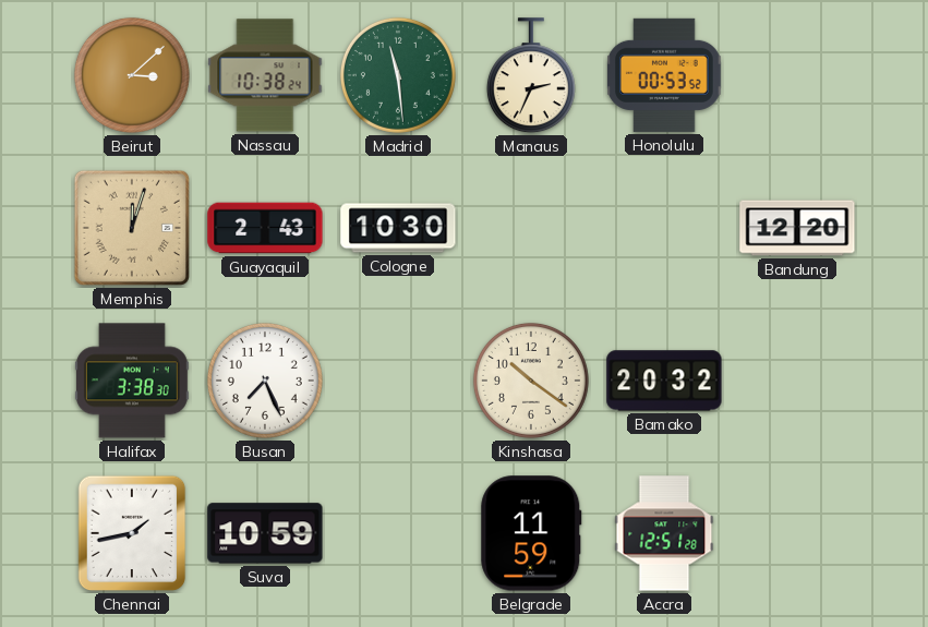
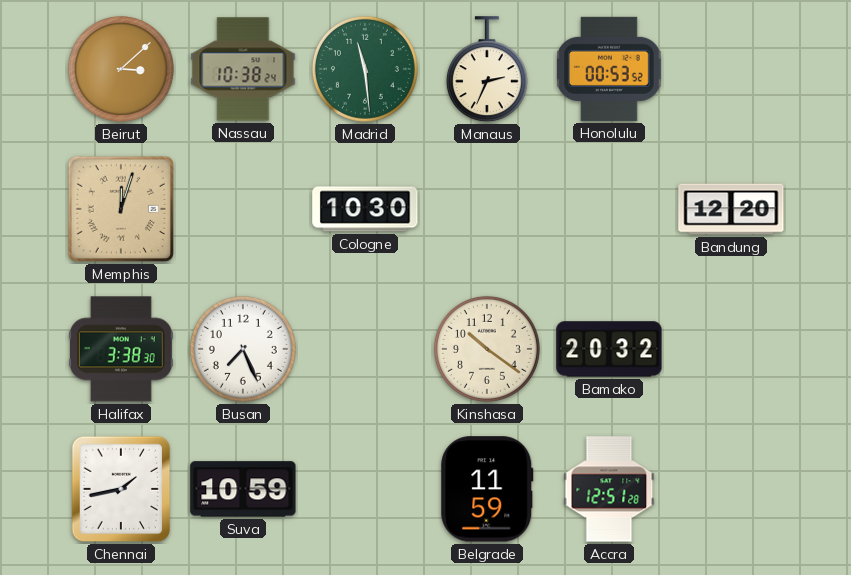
Guayaquil: 2:43 -> none
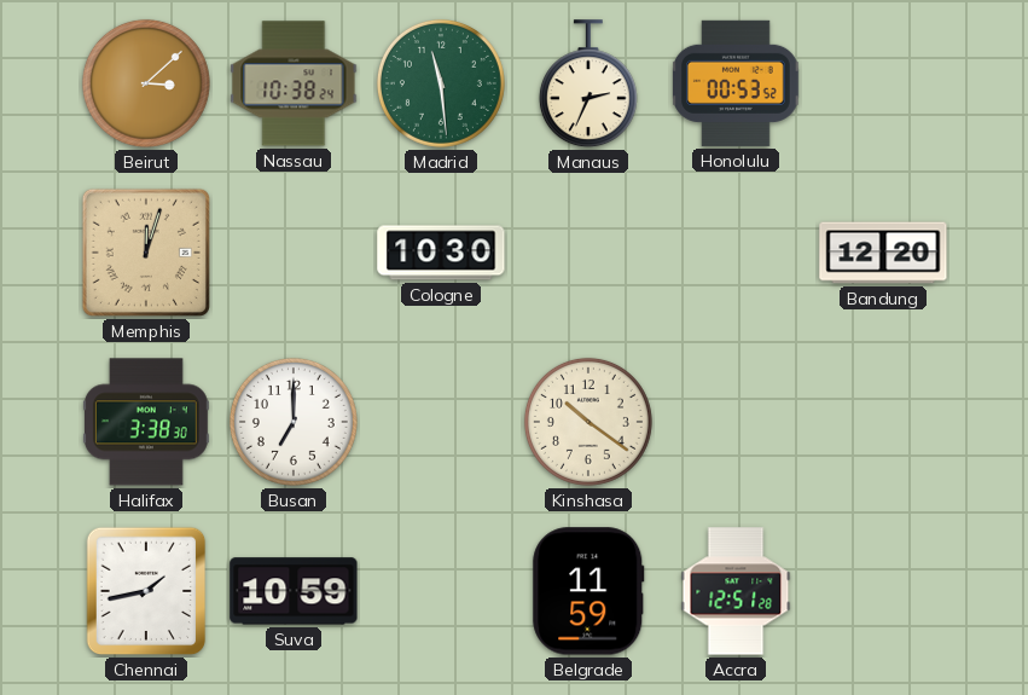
Busan: 7:26 -> 7:00
Bamako: 20:32 -> none
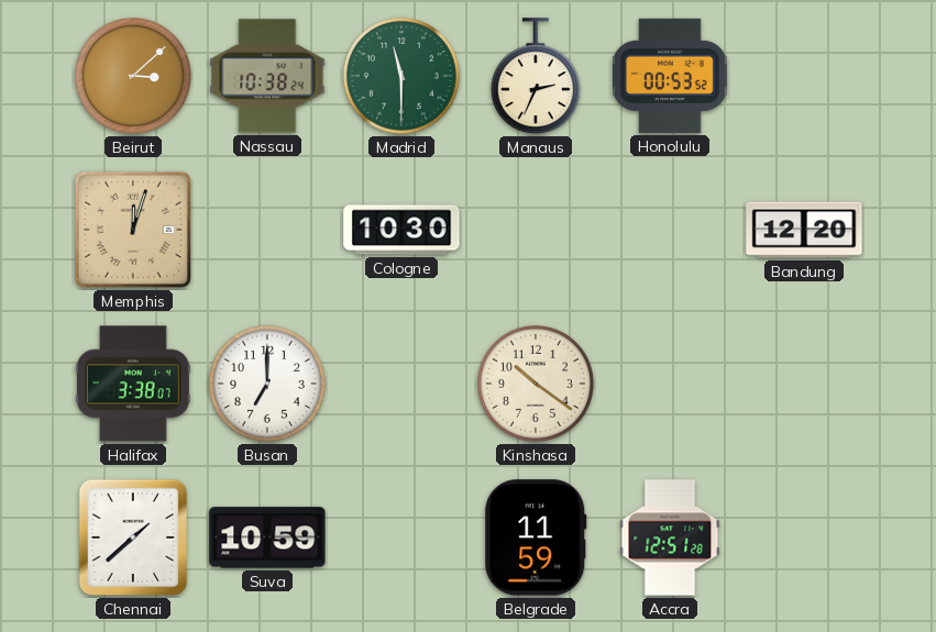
Madrid: 11:29 -> 11:30
Halifax: 3:38:30 -> 3:38:07
Chennai: 1:43 -> 1:38
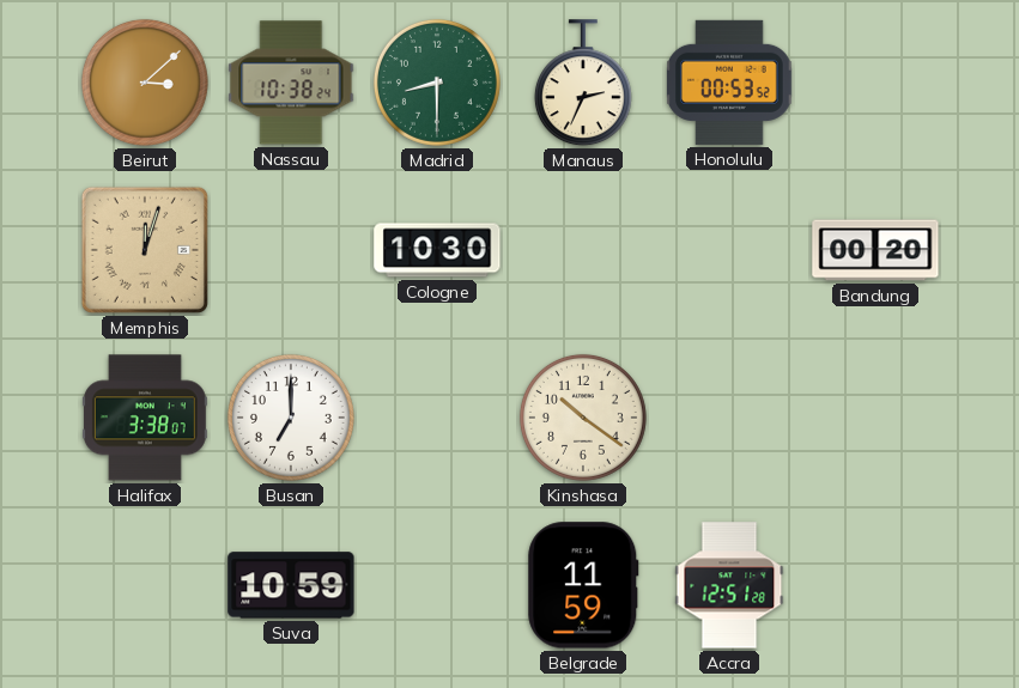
Madrid: 11:30 -> 8:30
Bandung: 12:20 -> 00:20
Chennai: 1:38 -> none
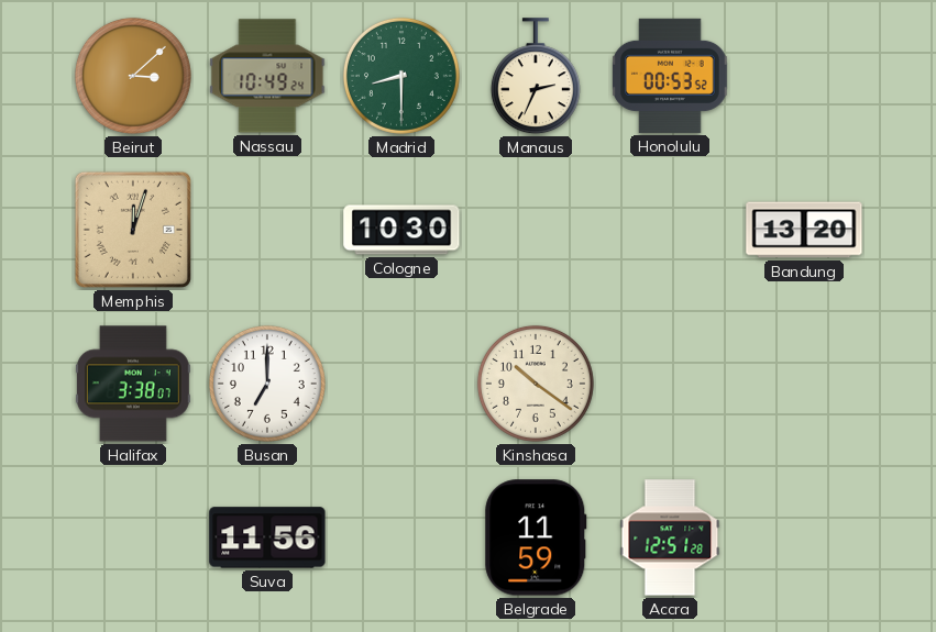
Nassau: 10:38 -> 10:49
Bandung: 00:20 -> 13:20
Suva: 10:59 -> 11:56
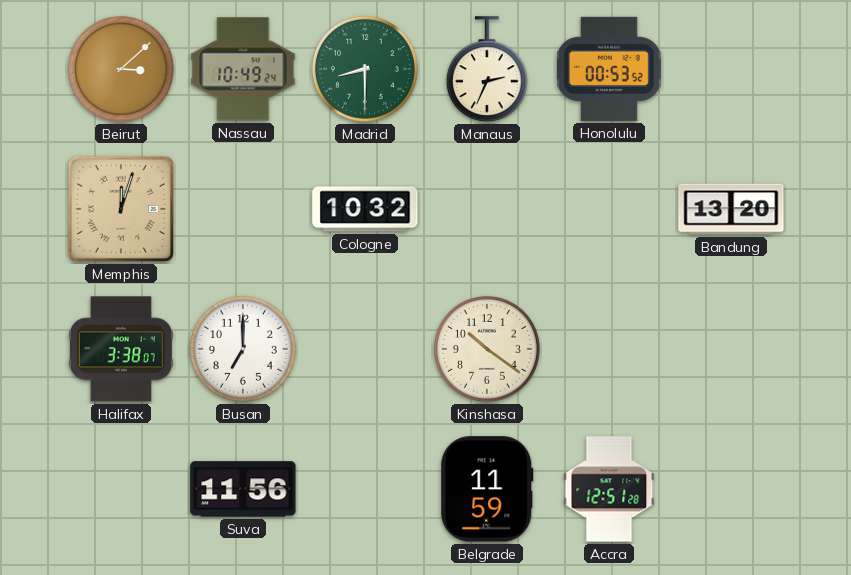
Cologne: 10:30 -> 10:32
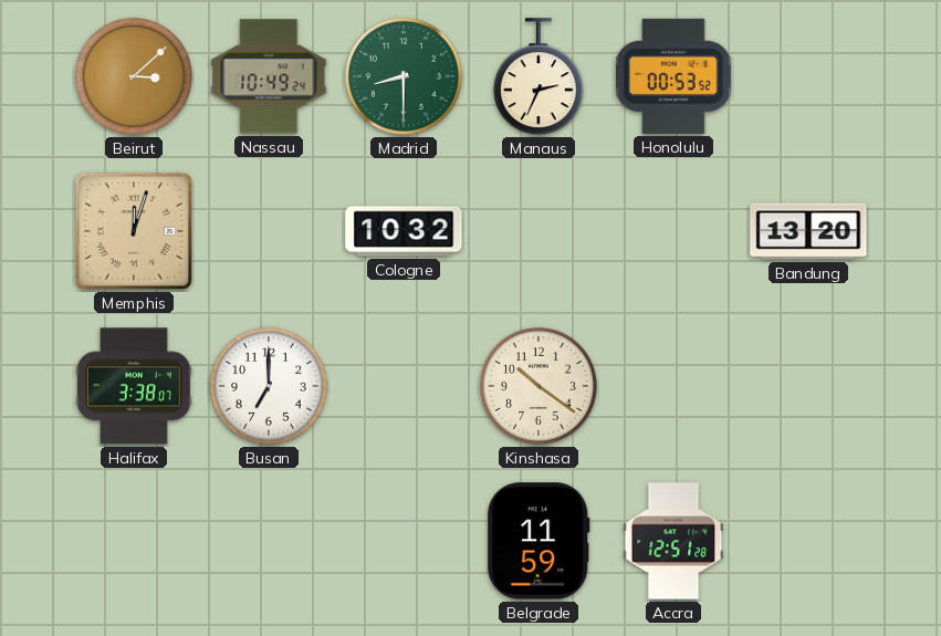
Suva: 11:56 -> none
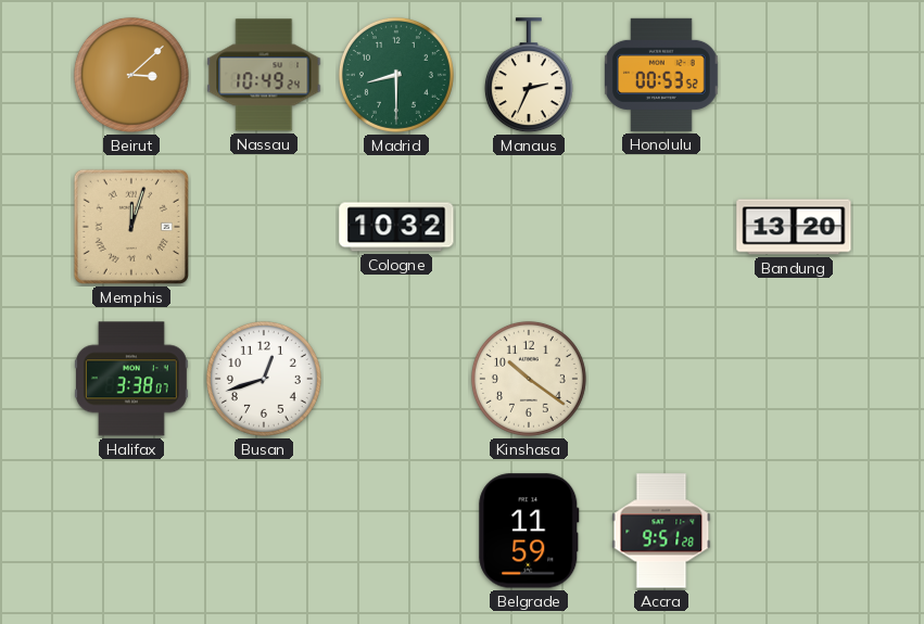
Busan: 7:00 -> 12:42
Accra: 12:51 -> 9:51
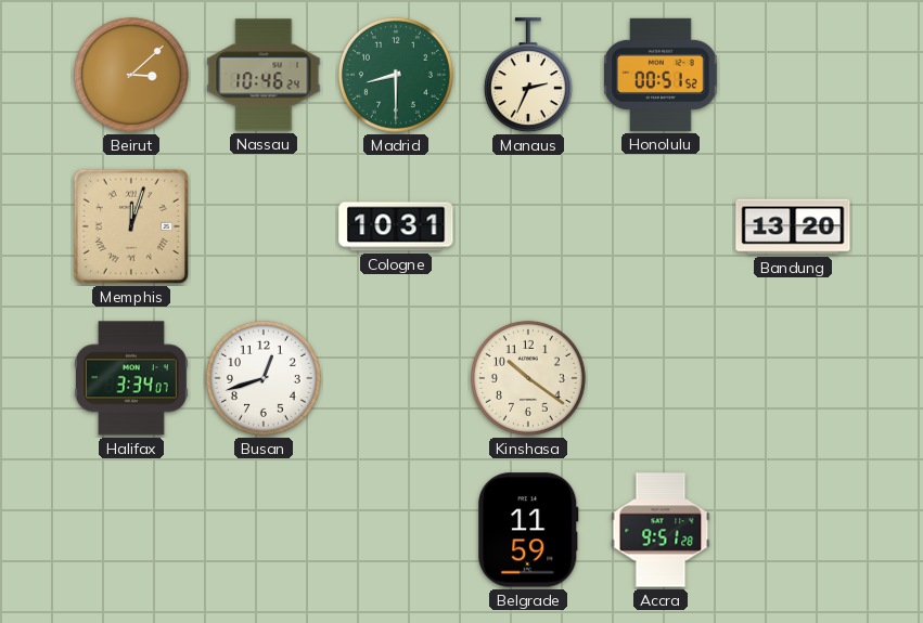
Nassau: 10:49 -> 10:46
Honolulu: 00:53 -> 00:51
Cologne: 10:32 -> 10:31
Halifax: 3:38 -> 3:34
